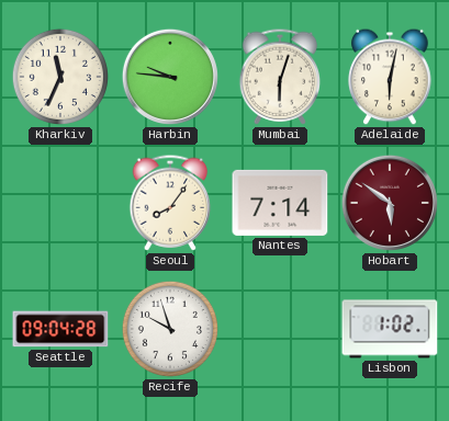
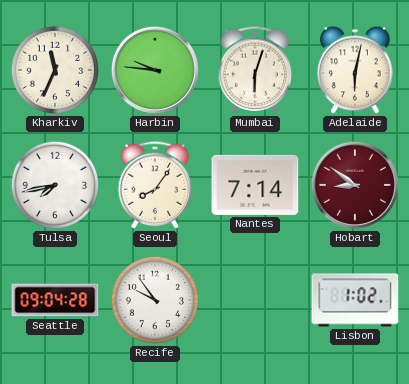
Tulsa: none -> 7:43
Hobart: 5:51 -> 8:51
Recife: 9:57 -> 9:54
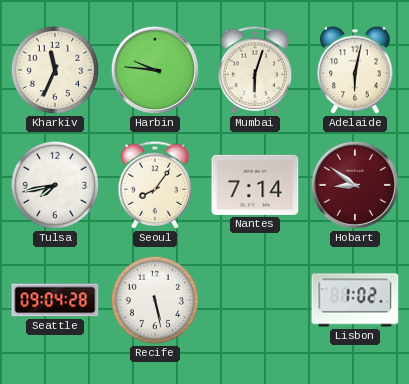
Recife: 9:54 -> 5:28
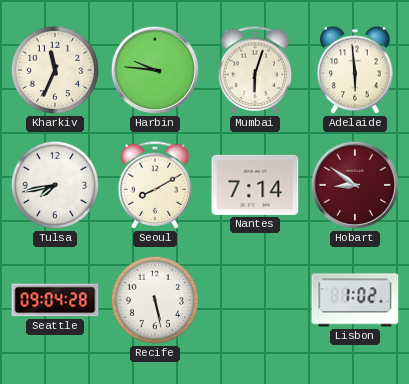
Adelaide: 6:02 -> 5:59
Seoul: 8:06 -> 8:10
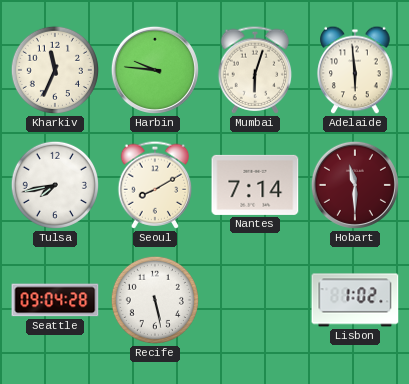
Hobart: 8:51 -> 11:30
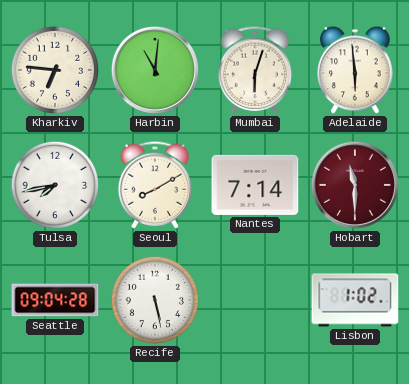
Kharkiv: 11:34 -> 6:46
Harbin: 9:46 -> 11:01
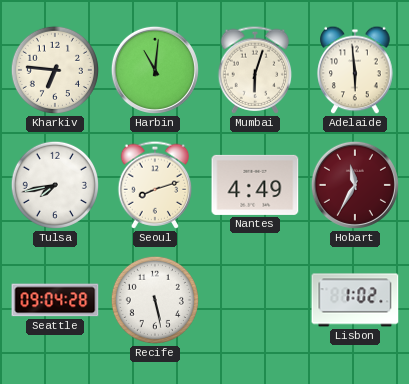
Seoul: 8:10 -> 8:12
Nantes: 7:14 -> 4:49
Hobart: 11:30 -> 11:35
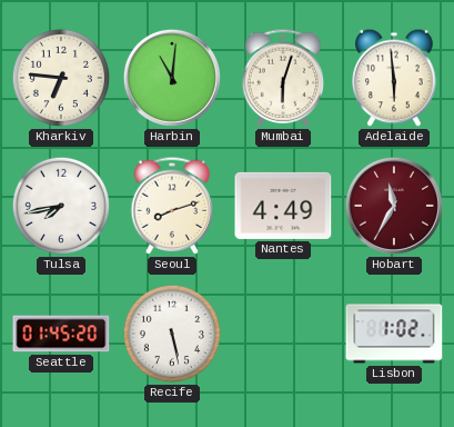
Seattle: 09:04 -> 01:45
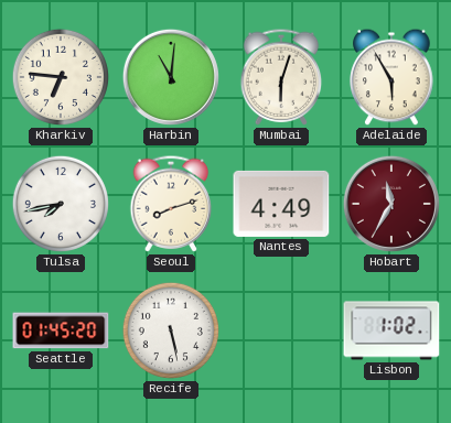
Adelaide: 5:59 -> 5:55
